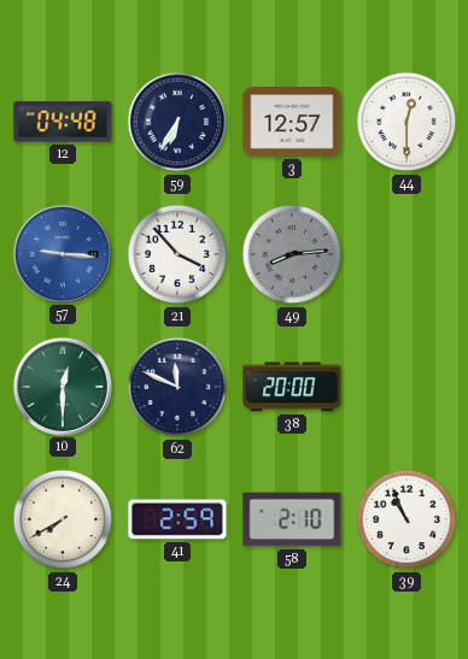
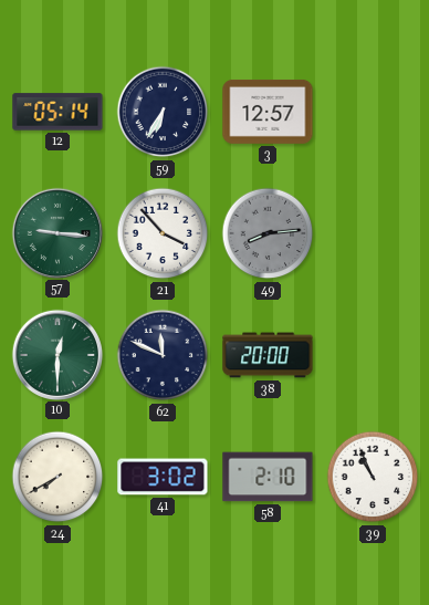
12: 04:48 -> 05:14
44: 12:30 -> none
57 dial: blue -> green
41: 2:59 -> 3:02
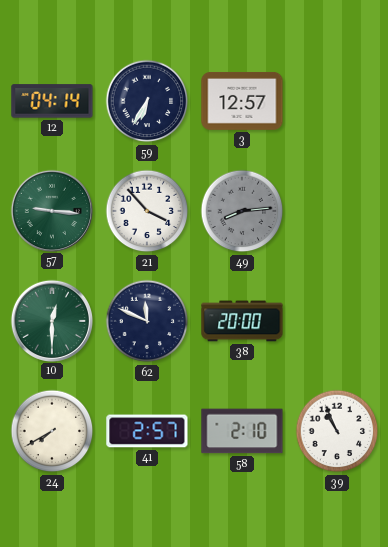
12: 05:14 -> 04:14
41: 3:02 -> 2:57
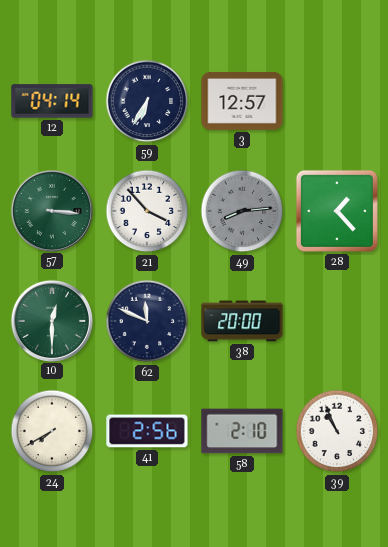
57: 9:16 -> 3:16
28: none -> 1:23
41: 2:57 -> 2:56
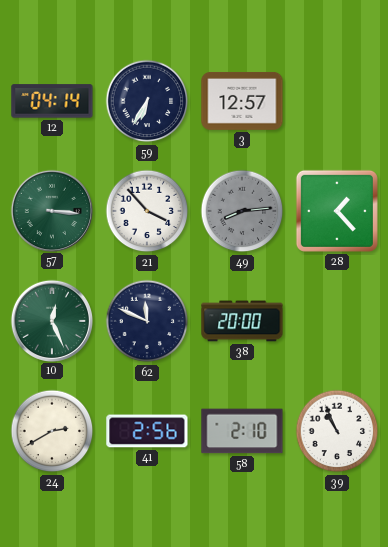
10: 12:30 -> 12:26
24: 7:40 -> 2:40
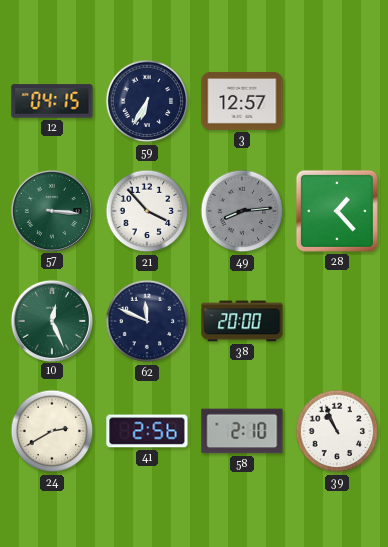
12: 04:14 -> 04:15
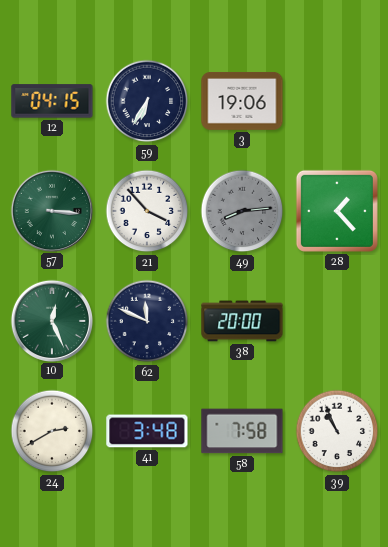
3: 12:57 -> 19:06
41: 2:56 -> 3:48
58: 2:10 -> 7:58
